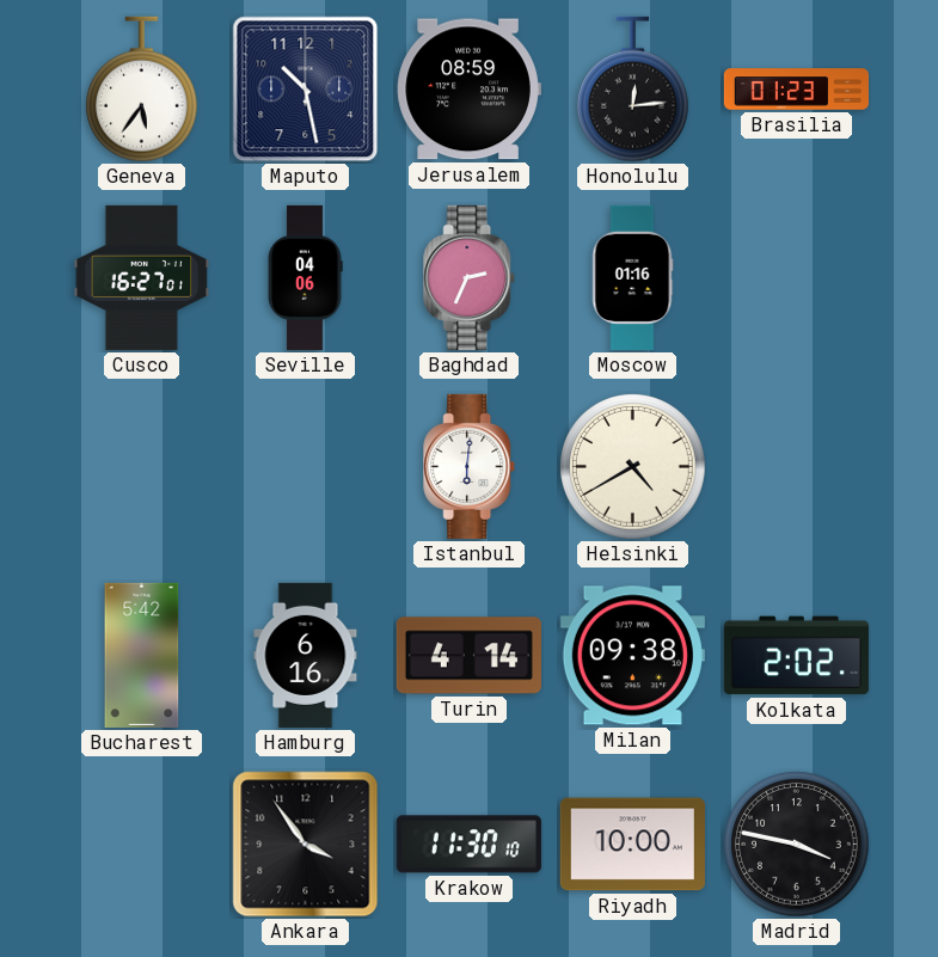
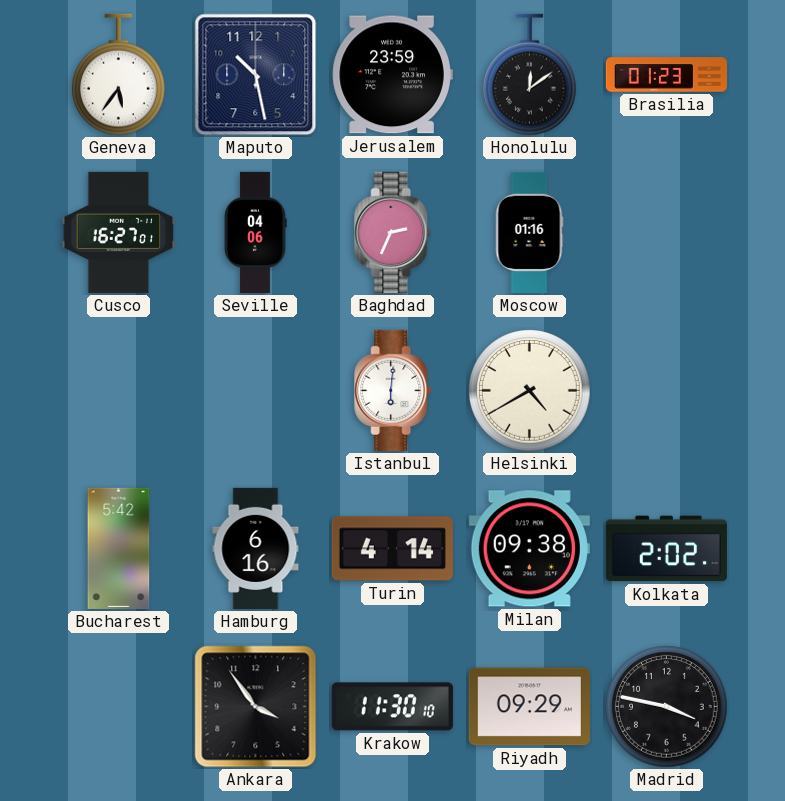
Jerusalem: 08:59 -> 23:59
Honolulu: 12:14 -> 12:09
Riyadh: 10:00 -> 09:29
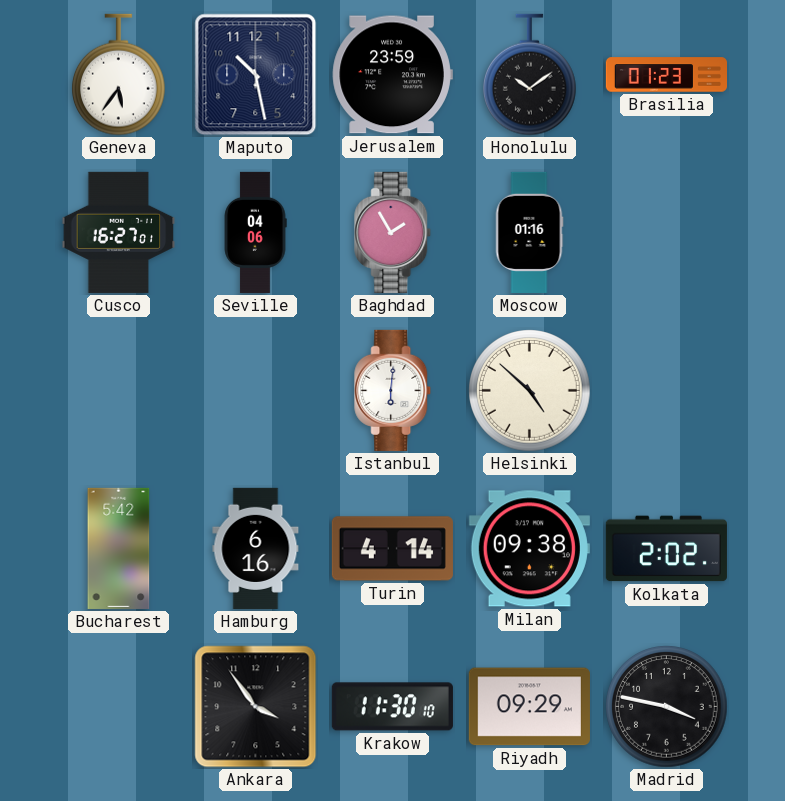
Honolulu: 12:09 -> 10:09
Baghdad: 2:34 -> 1:55
Helsinki: 4:40 -> 4:52
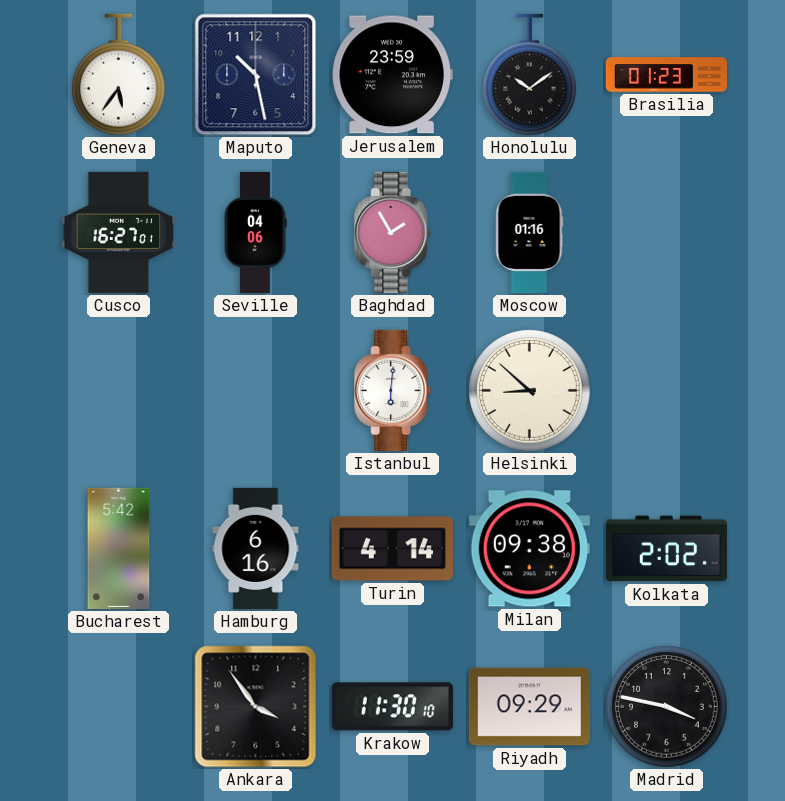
Helsinki: 4:52 -> 8:52
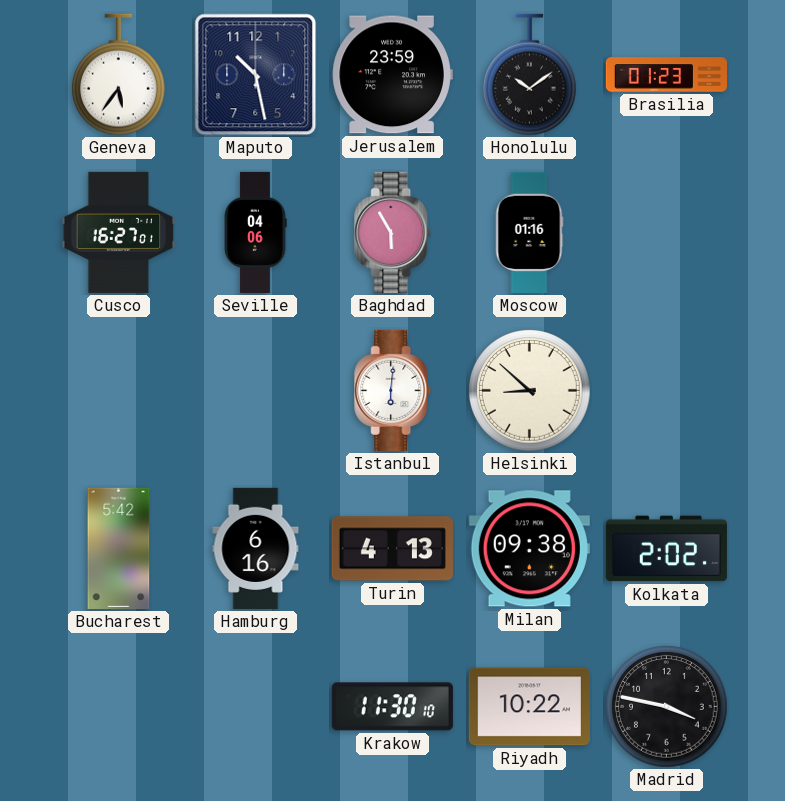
Baghdad: 1:55 -> 5:55
Turin: 4:14 -> 4:13
Ankara: 3:54 -> none
Riyadh: 09:29 -> 10:22
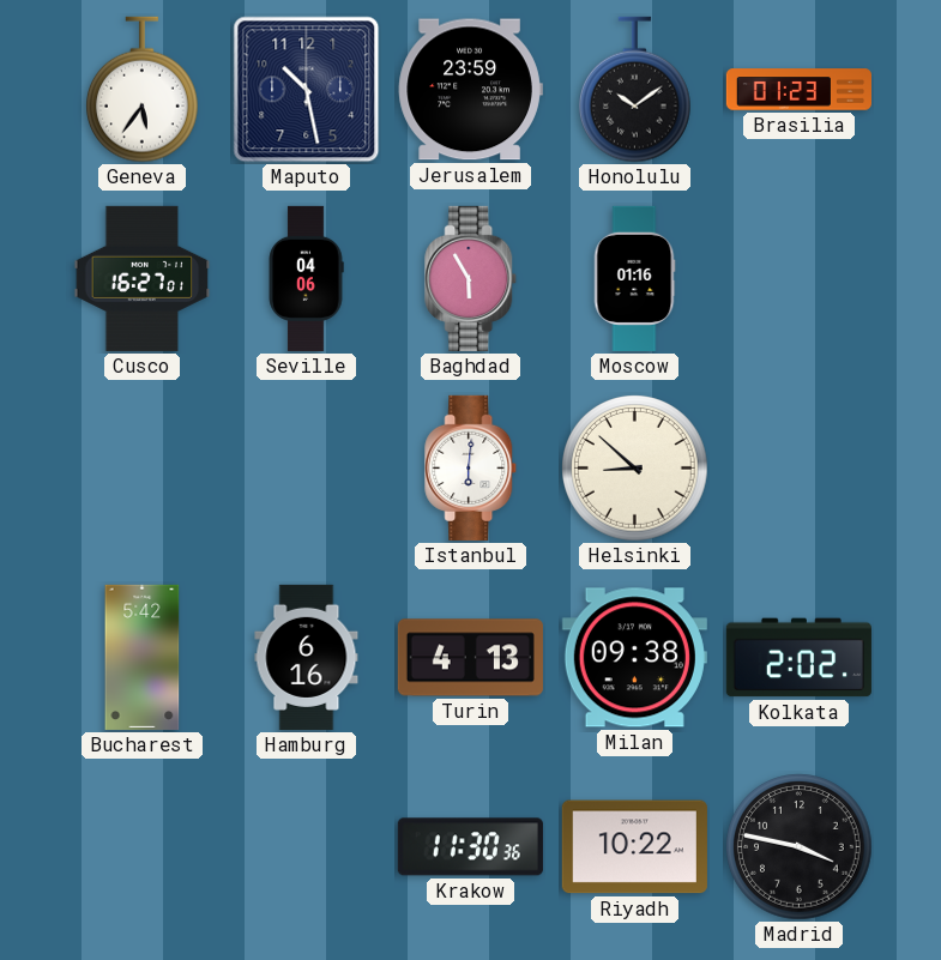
Krakow: 11:30:10 -> 11:30:36
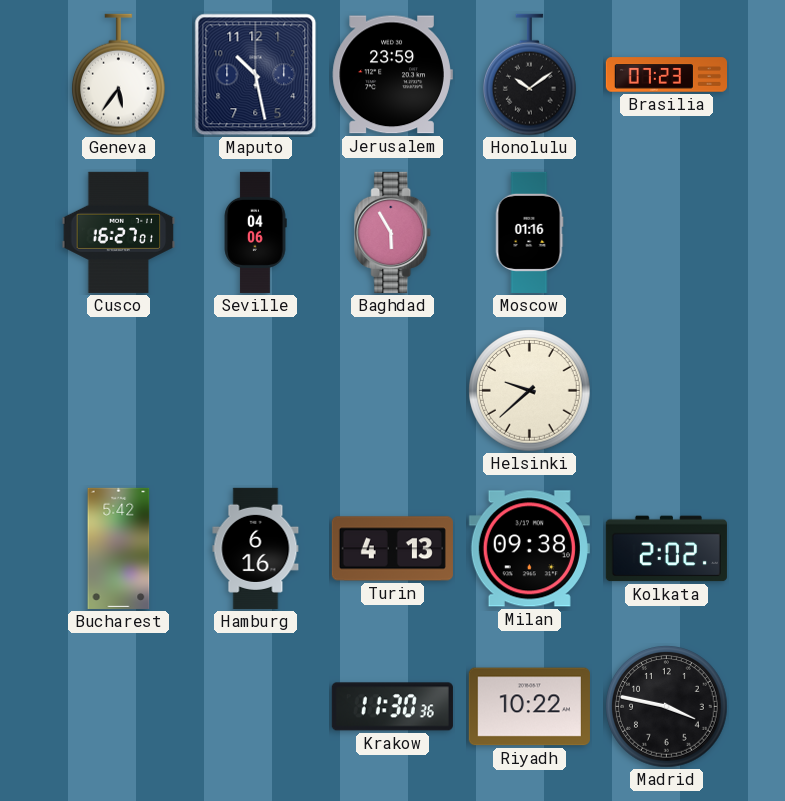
Brasilia: 01:23 -> 07:23
Istanbul: 6:01 -> none
Helsinki: 8:52 -> 9:38
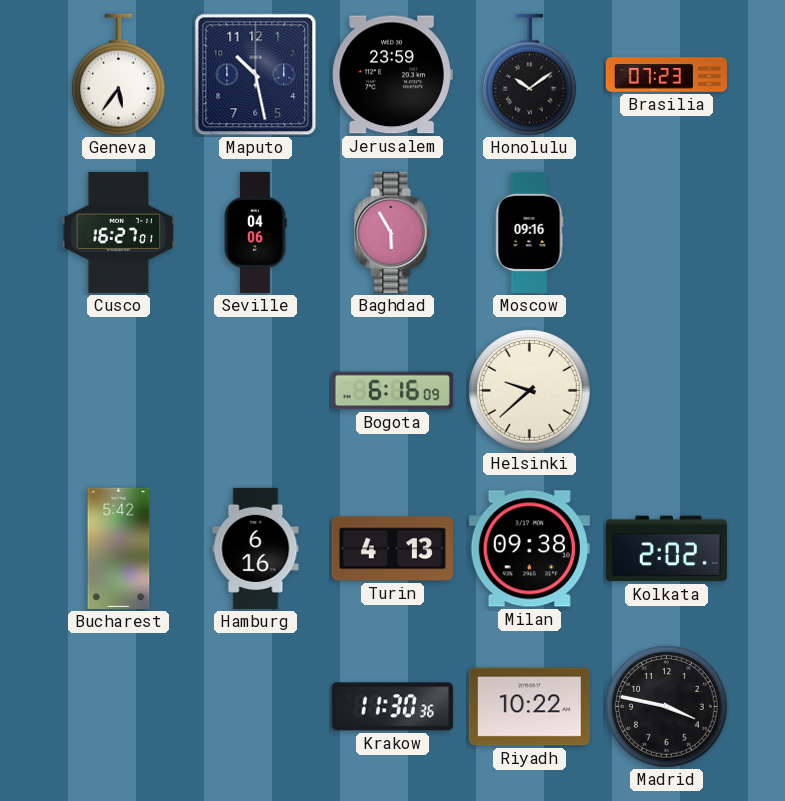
Moscow: 01:16 -> 09:16
Bogota: none -> 6:16
